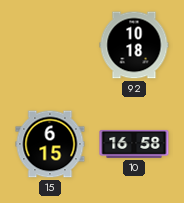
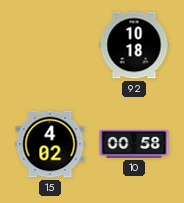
15: 6:15 -> 4:02
10: 16:58 -> 00:58
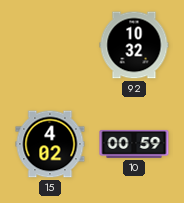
92: 10:18 -> 10:32
10: 00:58 -> 00:59
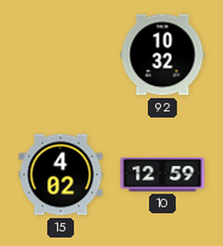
10: 00:59 -> 12:59
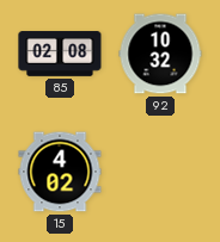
85: none -> 02:08
10: 12:59 -> none
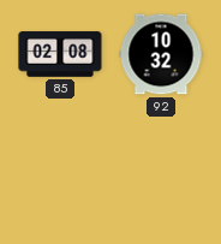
15: 4:02 -> none
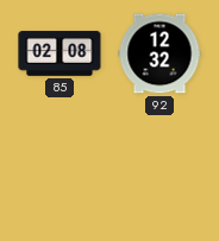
92: 10:32 -> 12:32
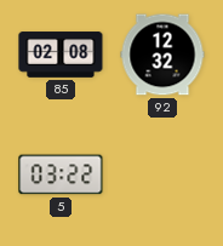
5: none -> 03:22
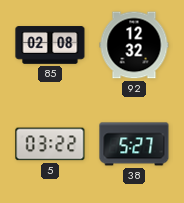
38: none -> 5:27
